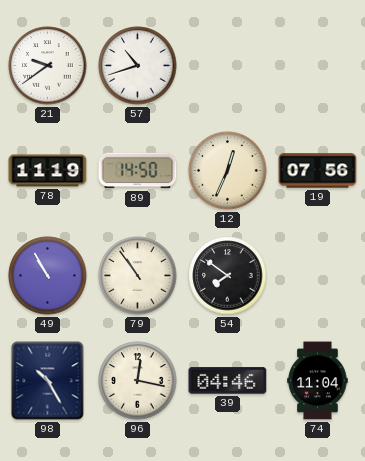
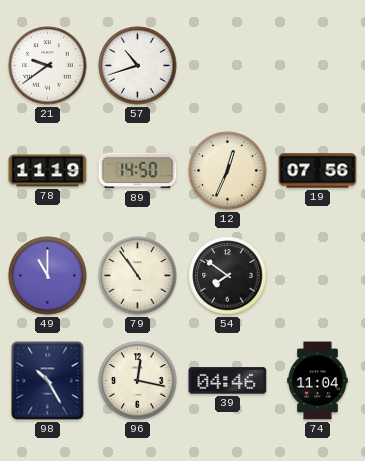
49: 10:55 -> 11:00
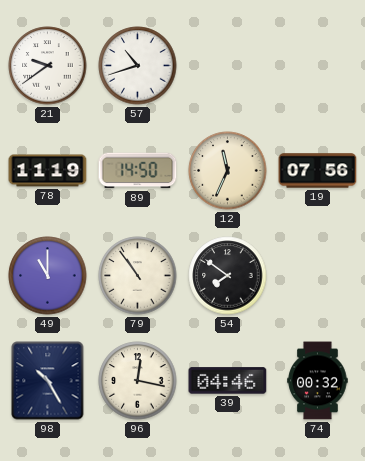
12: 12:34 -> 11:34
74: 11:04 -> 00:32
